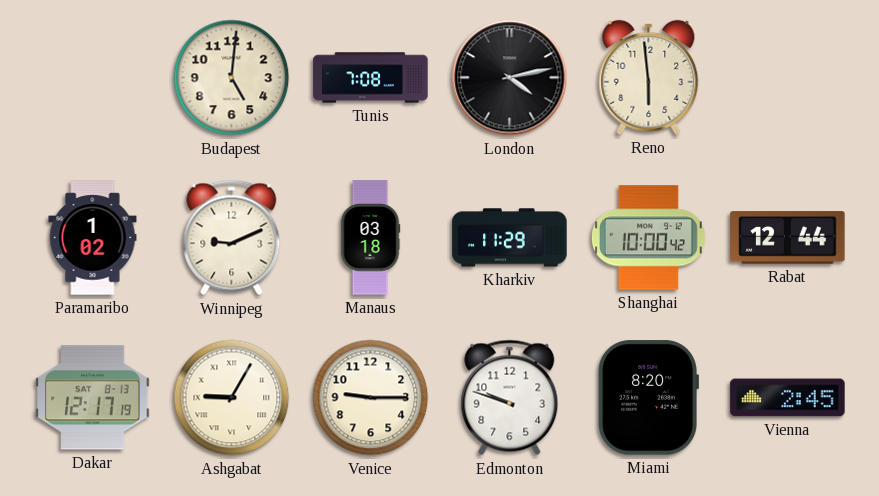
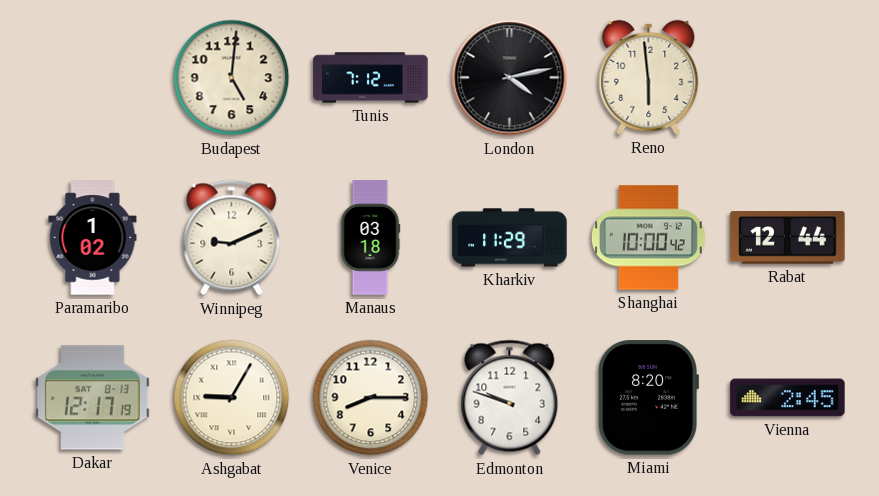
Tunis: 7:08 -> 7:12
Venice: 9:15 -> 8:15
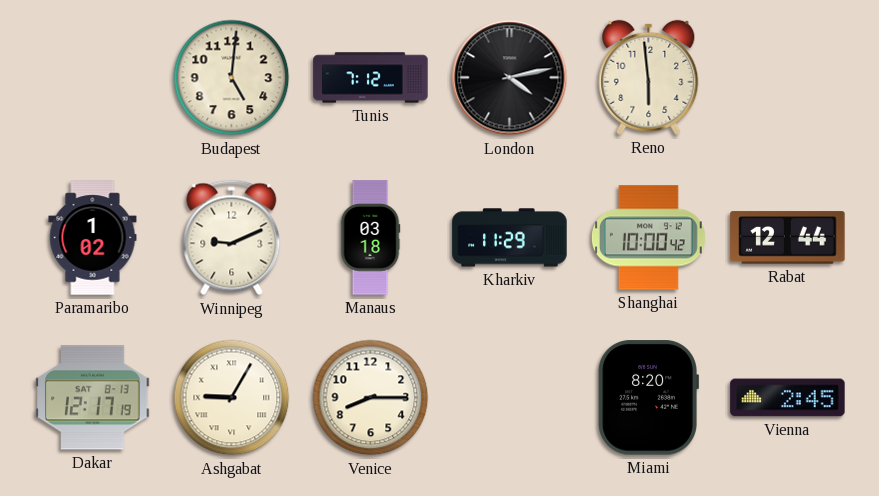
Edmonton: 9:48 -> none
